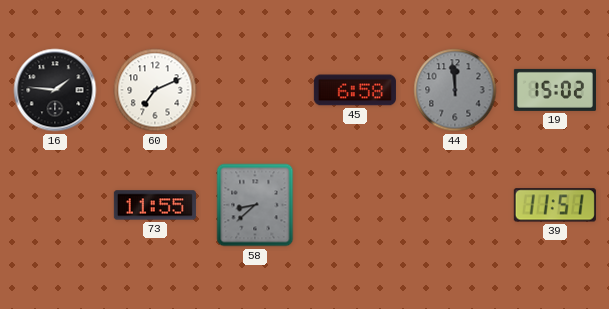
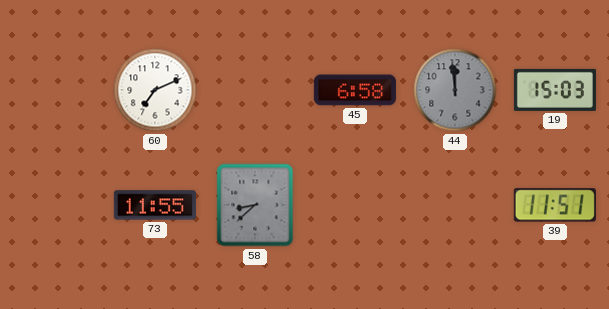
16: 1:46 -> none
19: 15:02 -> 15:03
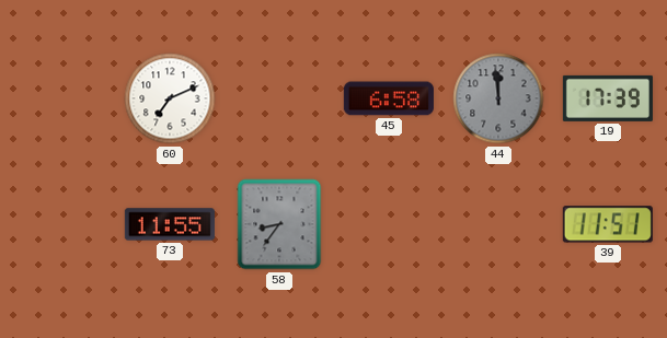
19: 15:03 -> 17:39
58: 8:38 -> 8:36
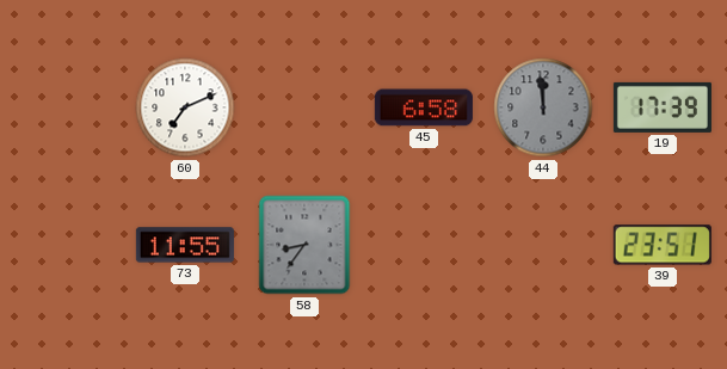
39: 11:51 -> 23:51
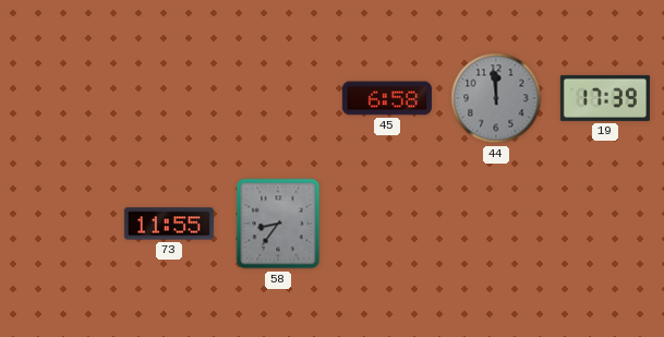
60: 7:11 -> none
39: 23:51 -> none
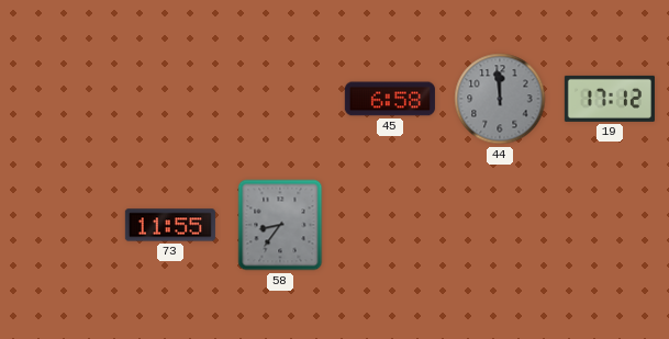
19: 17:39 -> 17:12
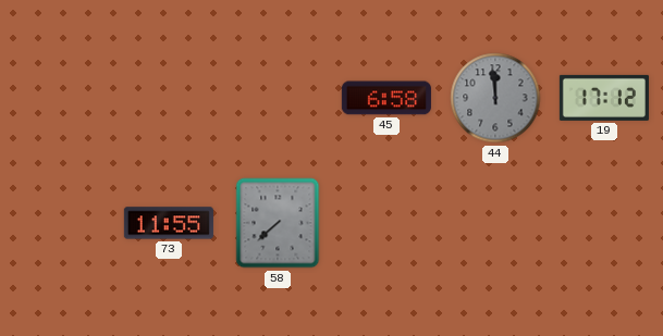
58: 8:36 -> 7:38
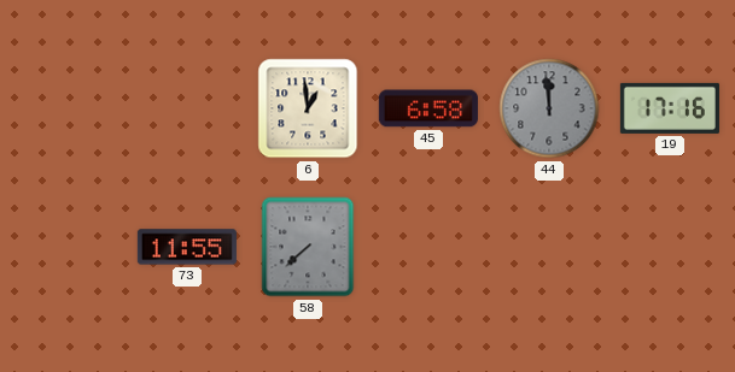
6: none -> 12:59
19: 17:12 -> 17:16
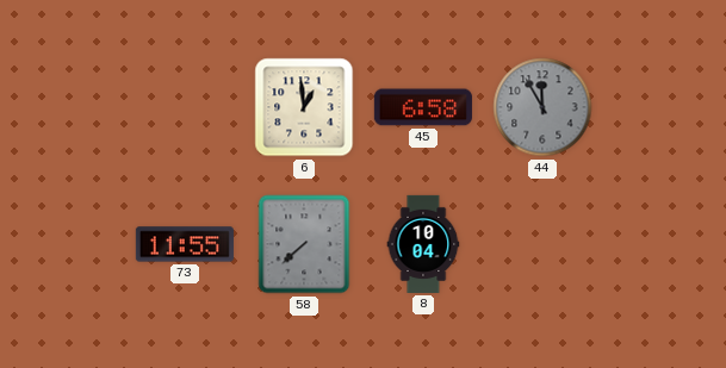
44: 11:59 -> 11:55
19: 17:16 -> none
8: none -> 10:04
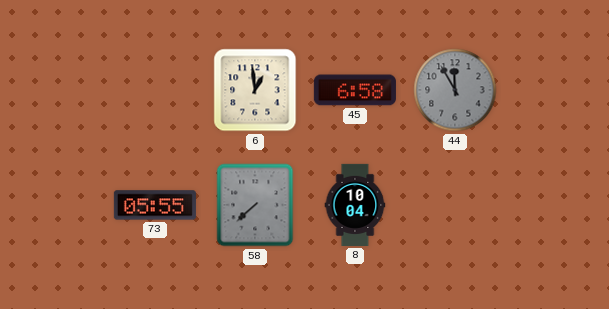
73: 11:55 -> 05:55
